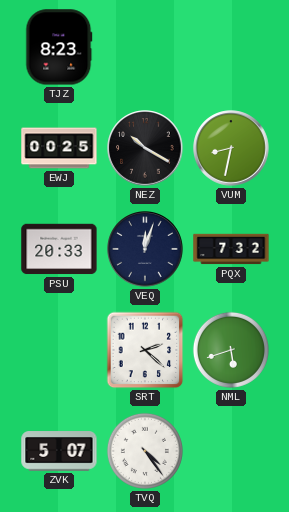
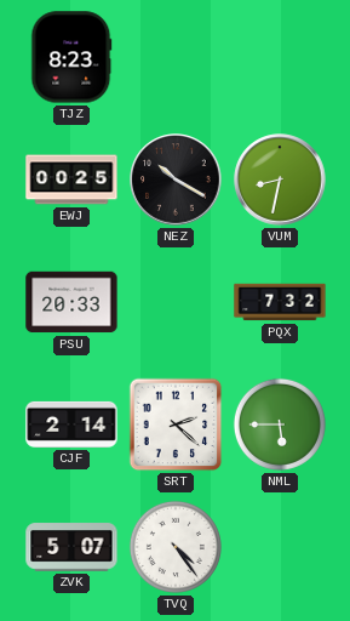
VEQ: 12:03 -> none
CJF: none -> 2:14
NML: 5:42 -> 5:45
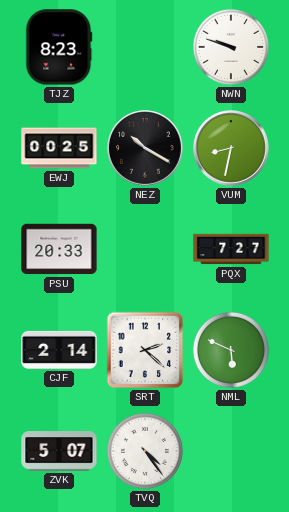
NWN: none -> 9:48
PQX: 7:32 -> 7:27
NML: 5:45 -> 5:49
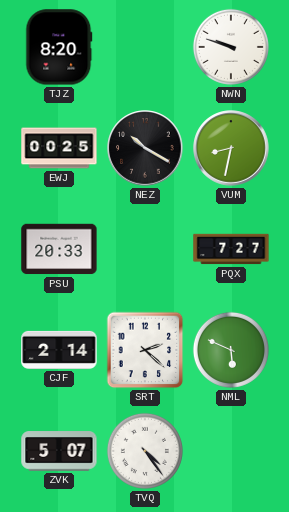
TJZ: 8:23 -> 8:20
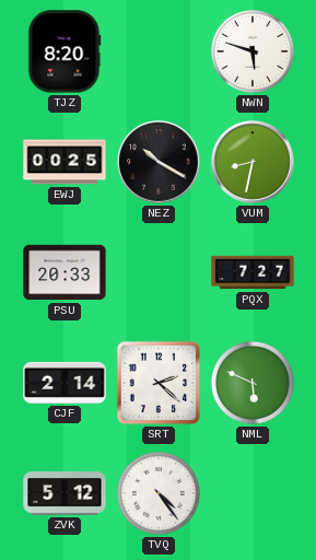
NWN: 9:48 -> 5:48
ZVK: 5:07 -> 5:12
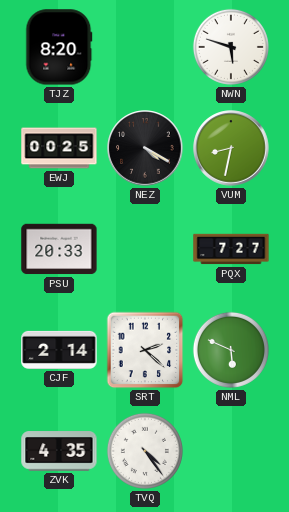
NEZ: 10:20 -> 4:20
ZVK: 5:12 -> 4:35
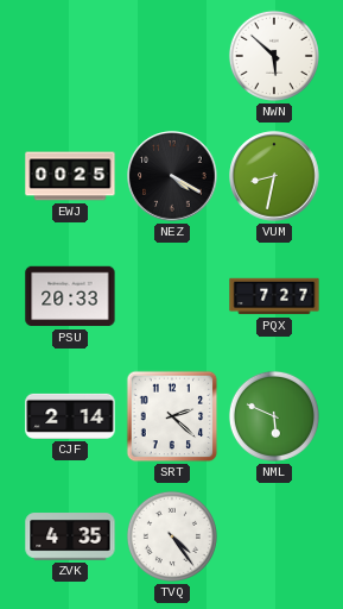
TJZ: 8:20 -> none
NWN: 5:48 -> 5:52
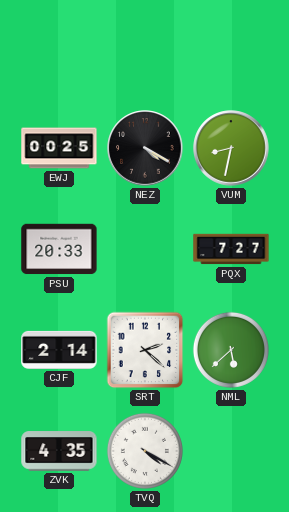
NWN: 5:52 -> none
NML: 5:49 -> 5:38
TVQ: 4:24 -> 4:20
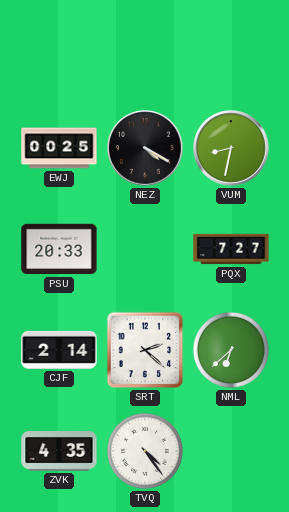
NML: 5:38 -> 6:38
TVQ: 4:20 -> 4:24
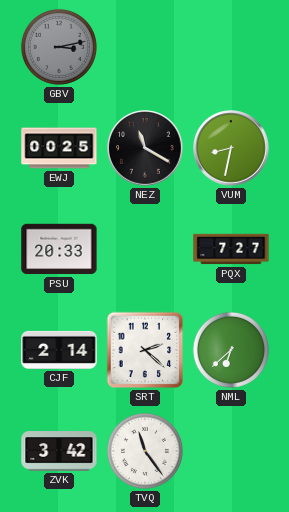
GBV: none -> 3:13
NEZ: 4:20 -> 11:20
ZVK: 4:35 -> 3:42
TVQ: 4:24 -> 11:24
